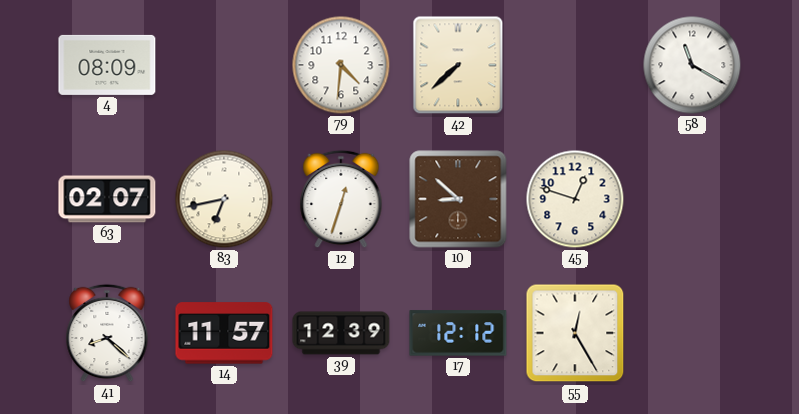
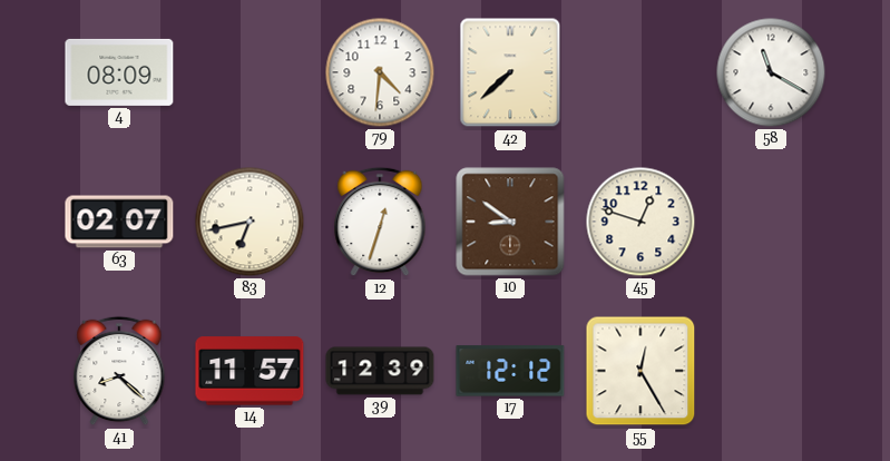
10: 8:52 -> 8:51
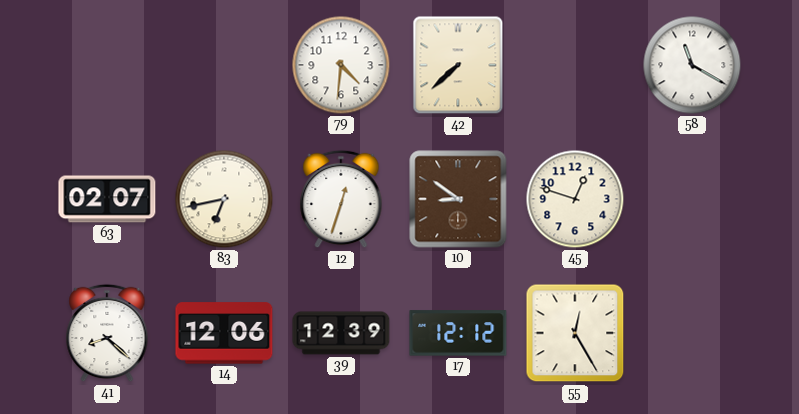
4: 08:09 -> none
14: 11:57 -> 12:06
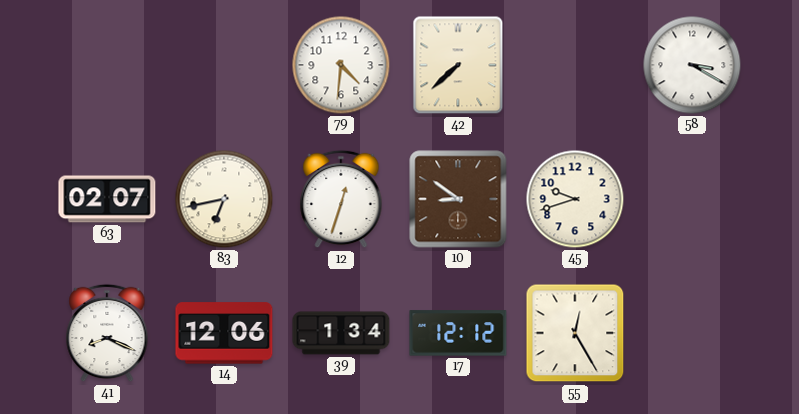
58: 11:20 -> 3:20
45: 12:48 -> 9:42
41: 8:22 -> 8:19
39: 12:39 -> 1:34
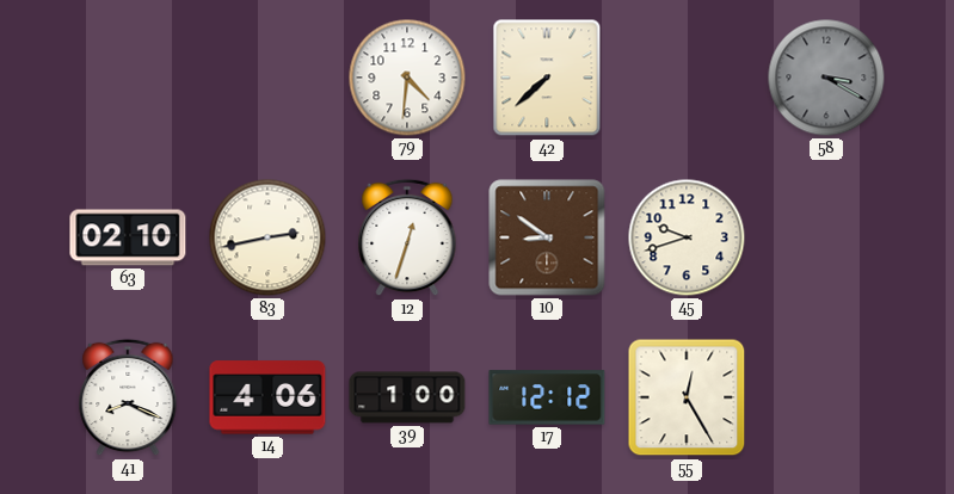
58 dial: white -> grey
63: 02:07 -> 02:10
83: 6:43 -> 2:43
14: 12:06 -> 4:06
39: 1:34 -> 1:00
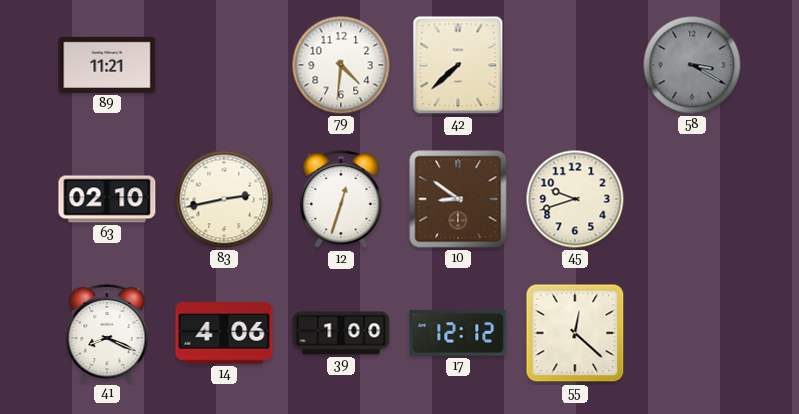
89: none -> 11:21
55: 12:25 -> 12:22
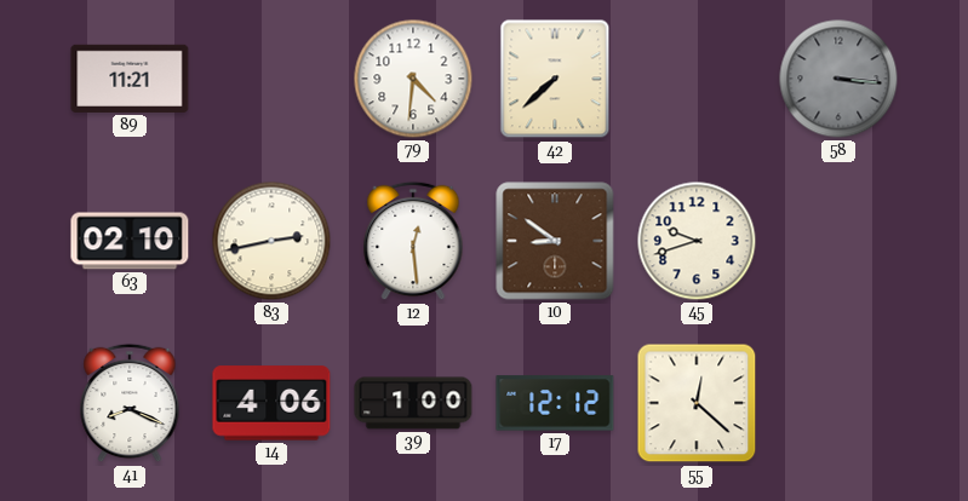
58: 3:20 -> 3:16
12: 12:33 -> 12:29
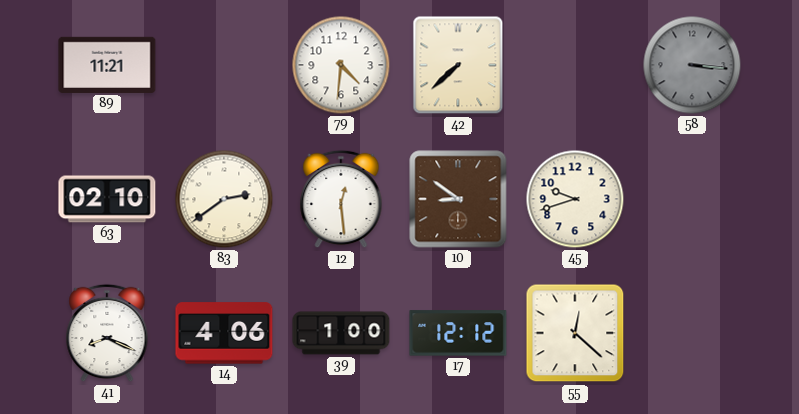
83: 2:43 -> 2:39
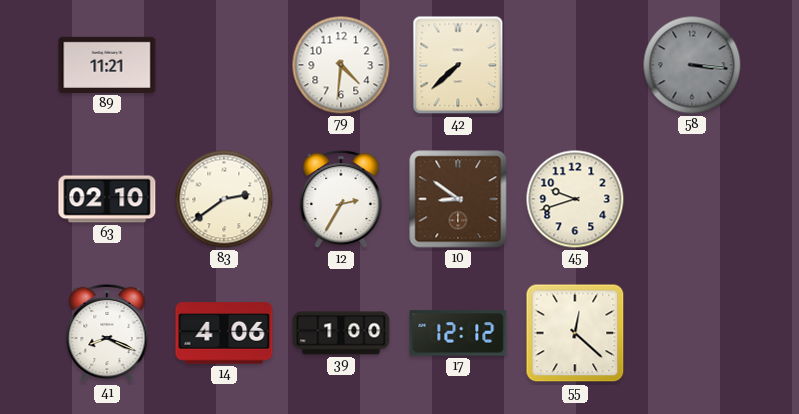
12: 12:29 -> 2:35
